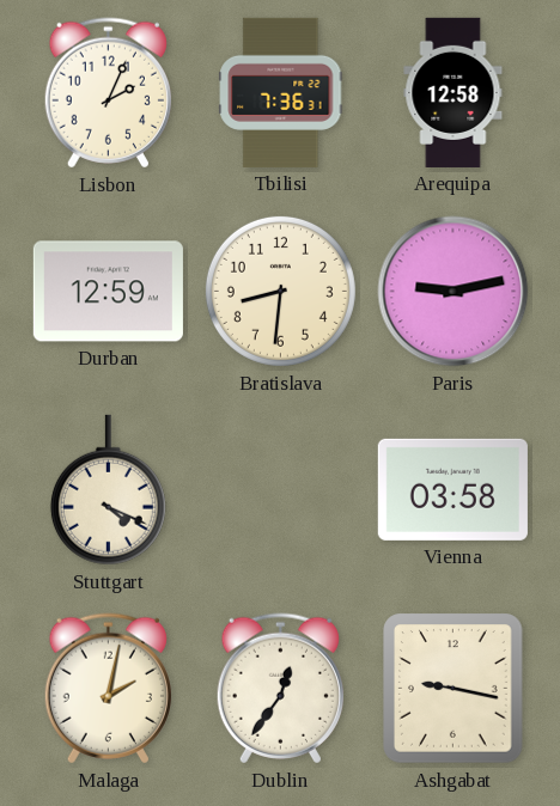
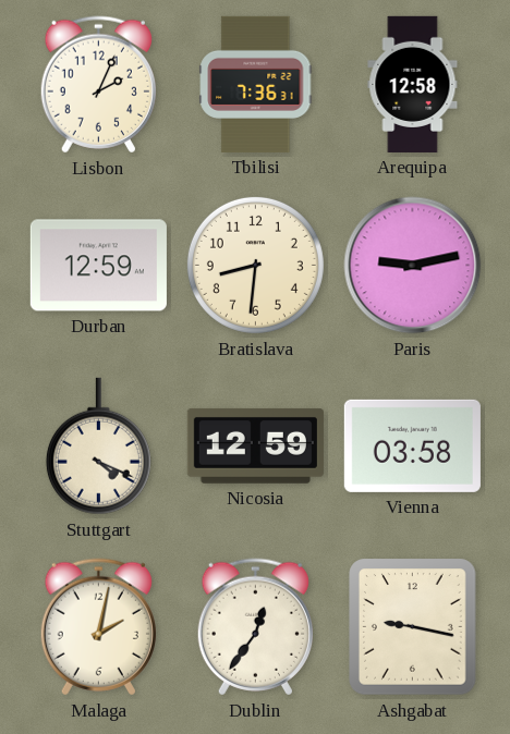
Nicosia: none -> 12:59
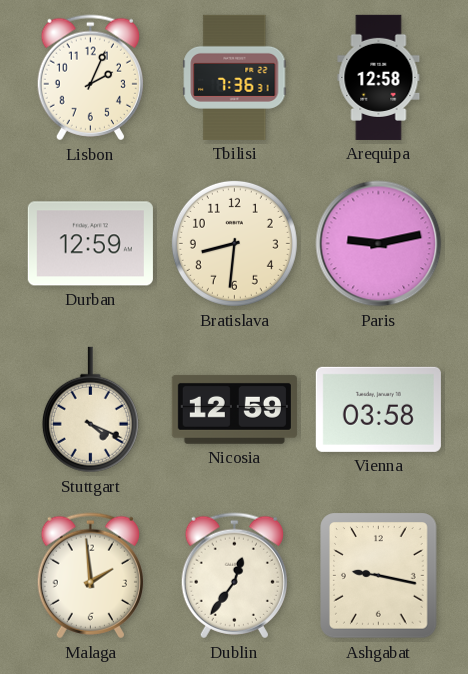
Malaga: 2:02 -> 1:59
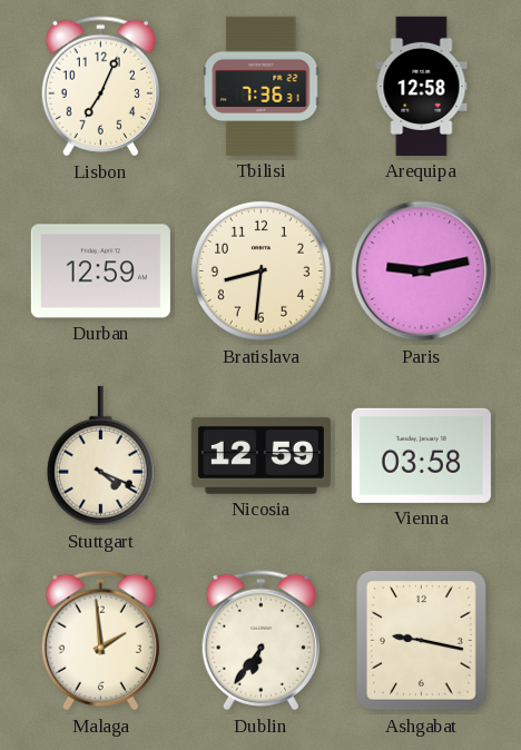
Lisbon: 2:04 -> 7:04
Dublin: 12:36 -> 6:36
